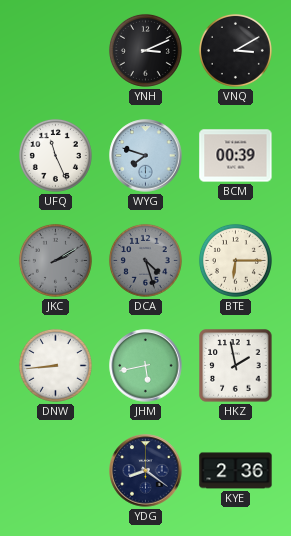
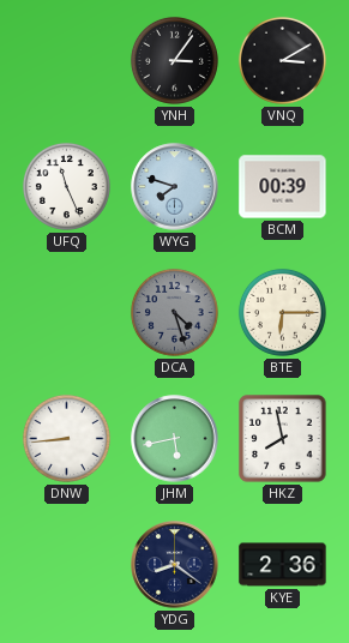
YNH: 3:11 -> 3:06
JKC: 2:10 -> none
HKZ: 1:58 -> 7:58
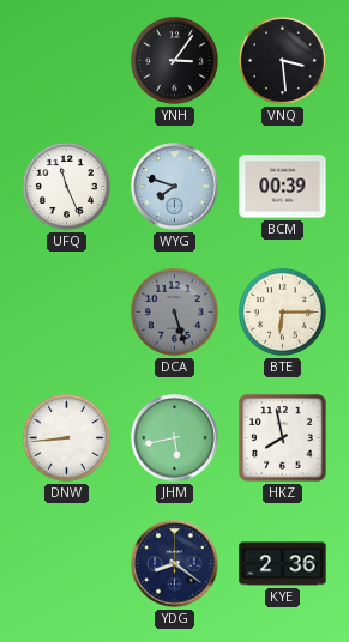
VNQ: 3:10 -> 3:29
DCA: 4:27 -> 5:27
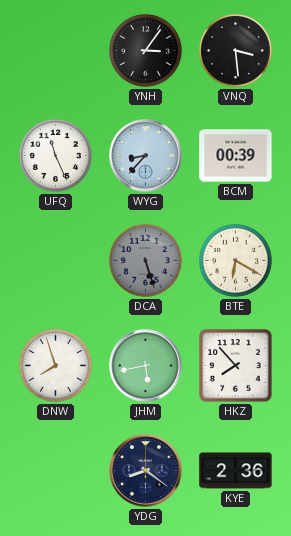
WYG: 7:48 -> 8:37
BTE: 6:15 -> 6:20
DNW: 8:44 -> 7:57
HKZ: 7:58 -> 7:53
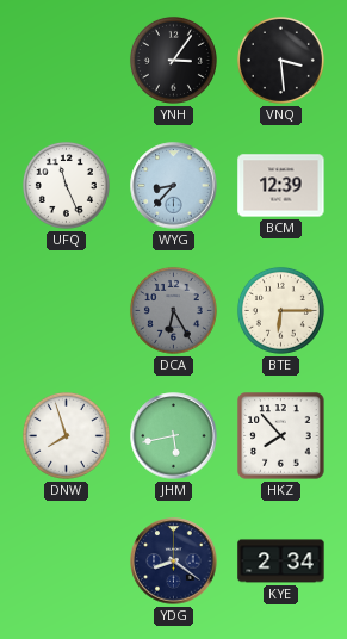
BCM: 00:39 -> 12:39
DCA: 5:27 -> 6:25
BTE: 6:20 -> 6:15
KYE: 2:36 -> 2:34
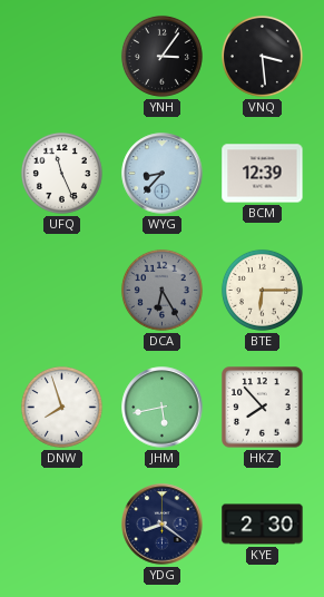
KYE: 2:34 -> 2:30
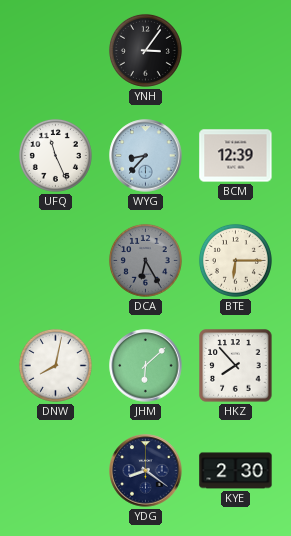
VNQ: 3:29 -> none
DNW: 7:57 -> 8:02
JHM: 5:43 -> 6:08
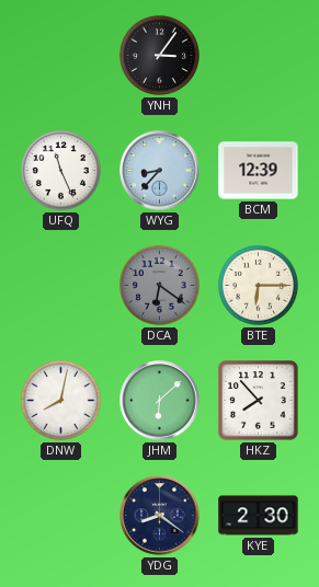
DCA: 6:25 -> 6:21
